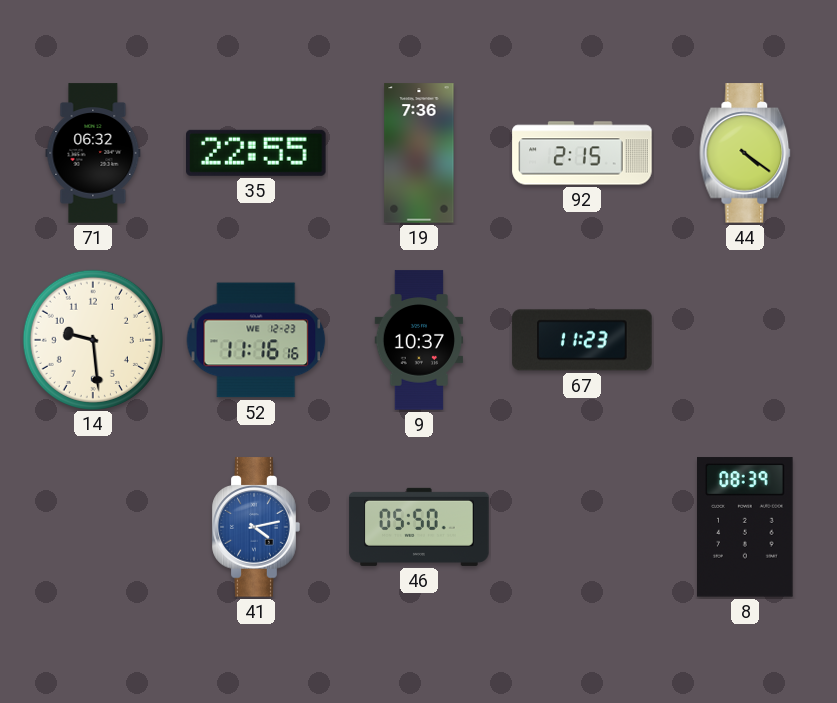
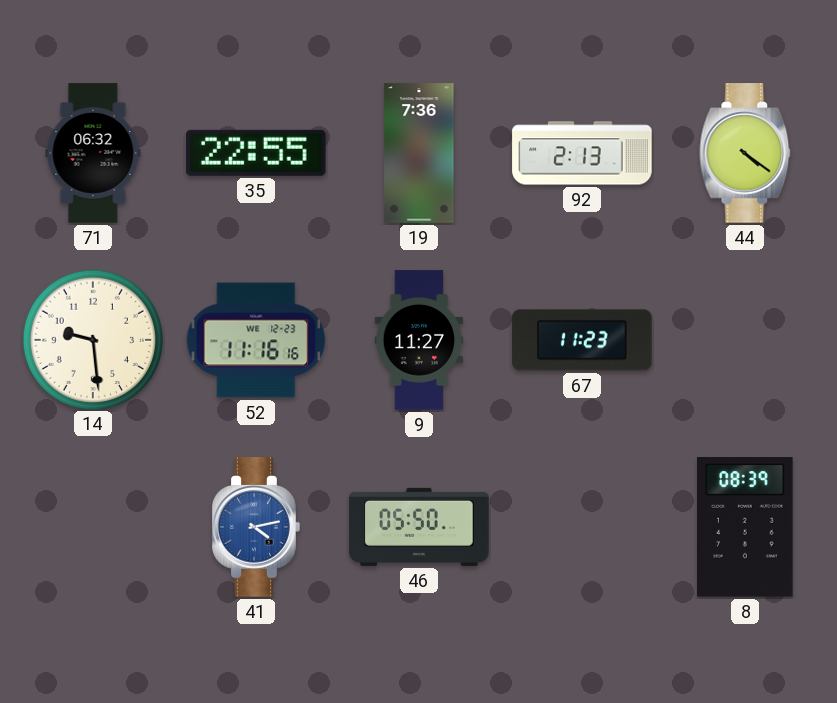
92: 2:15 -> 2:13
9: 10:37 -> 11:27
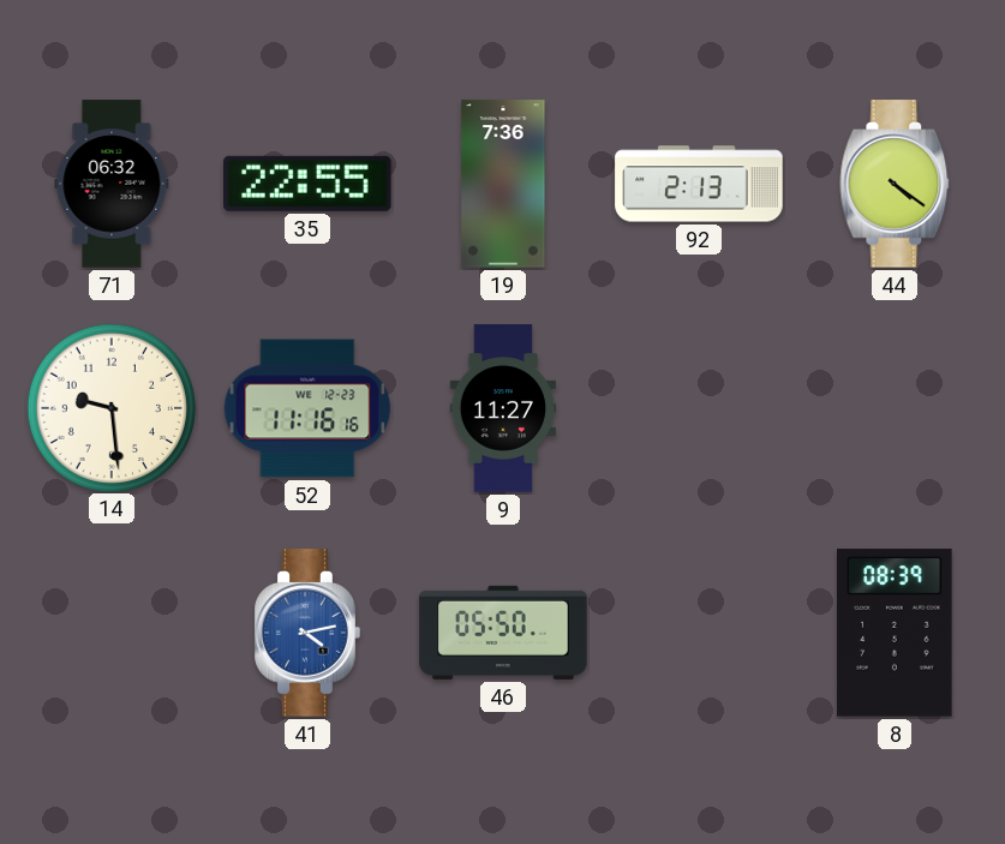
67: 11:23 -> none
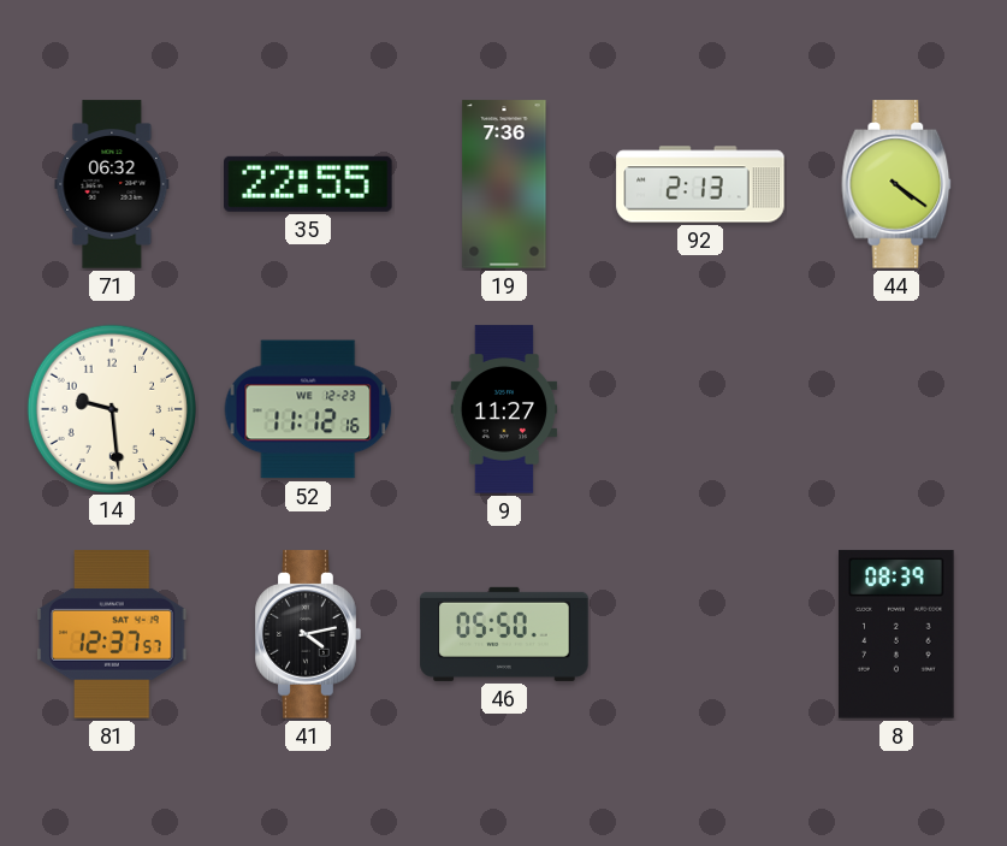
52: 11:16 -> 11:12
81: none -> 12:37
41 dial: blue -> black
